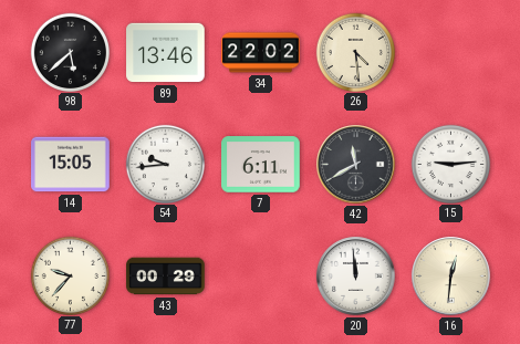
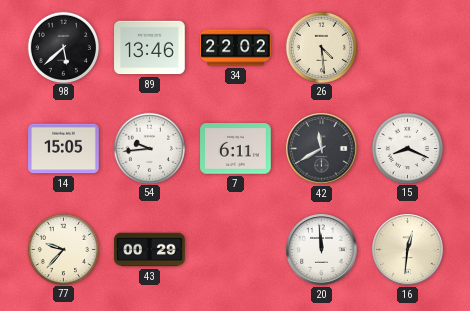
15: 9:14 -> 8:19
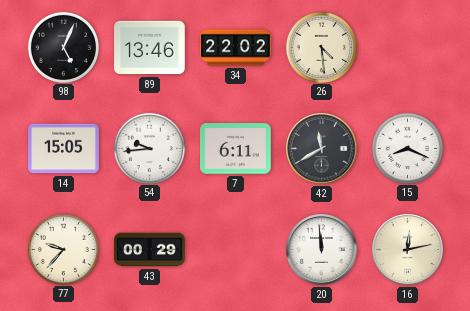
98: 5:38 -> 5:04
16: 12:31 -> 12:13
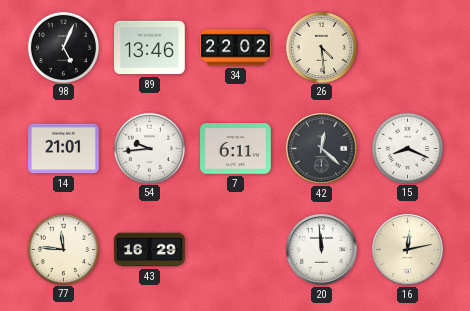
14: 15:05 -> 21:01
42: 11:40 -> 12:22
77: 9:37 -> 11:46
43: 00:29 -> 16:29
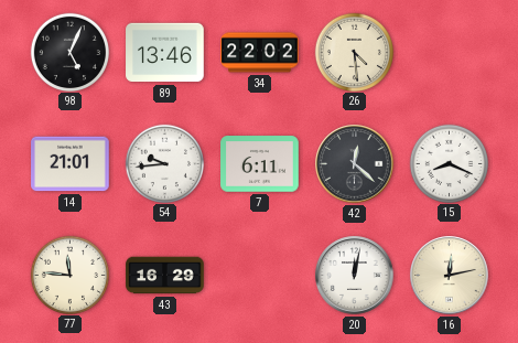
20: 11:59 -> 12:02
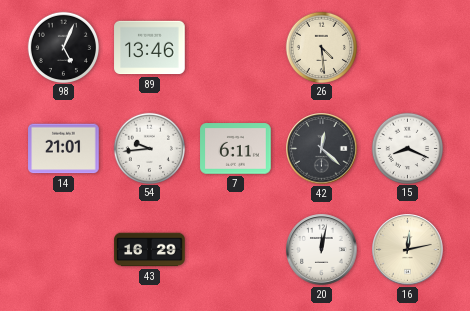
34: 22:02 -> none
77: 11:46 -> none
